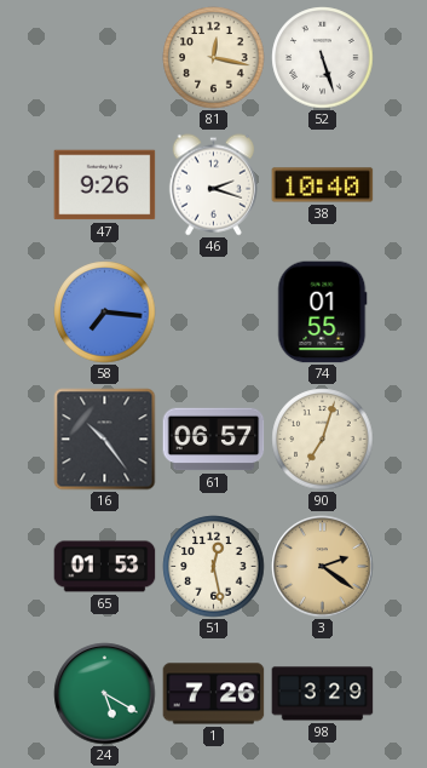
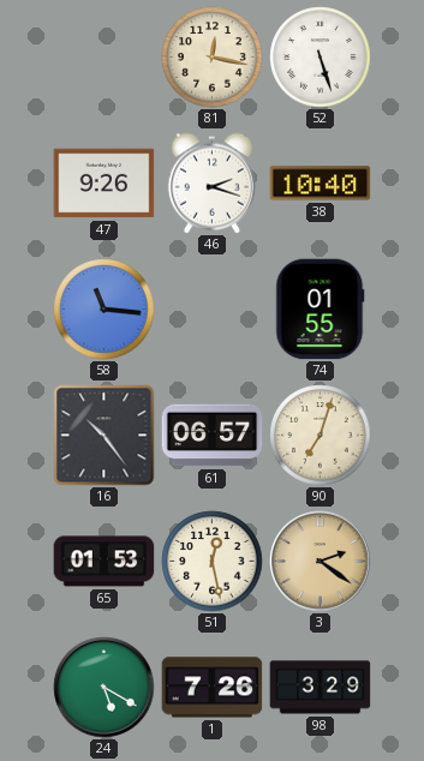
58: 7:16 -> 11:16
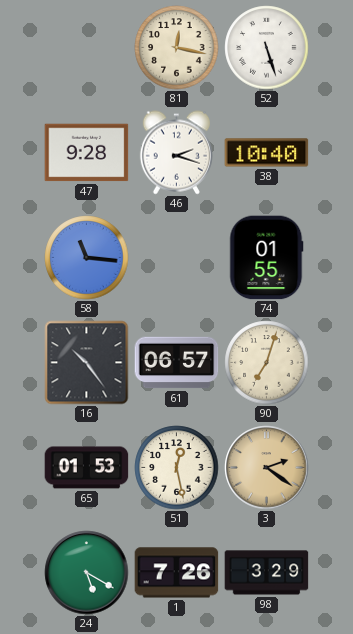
47: 9:26 -> 9:28
